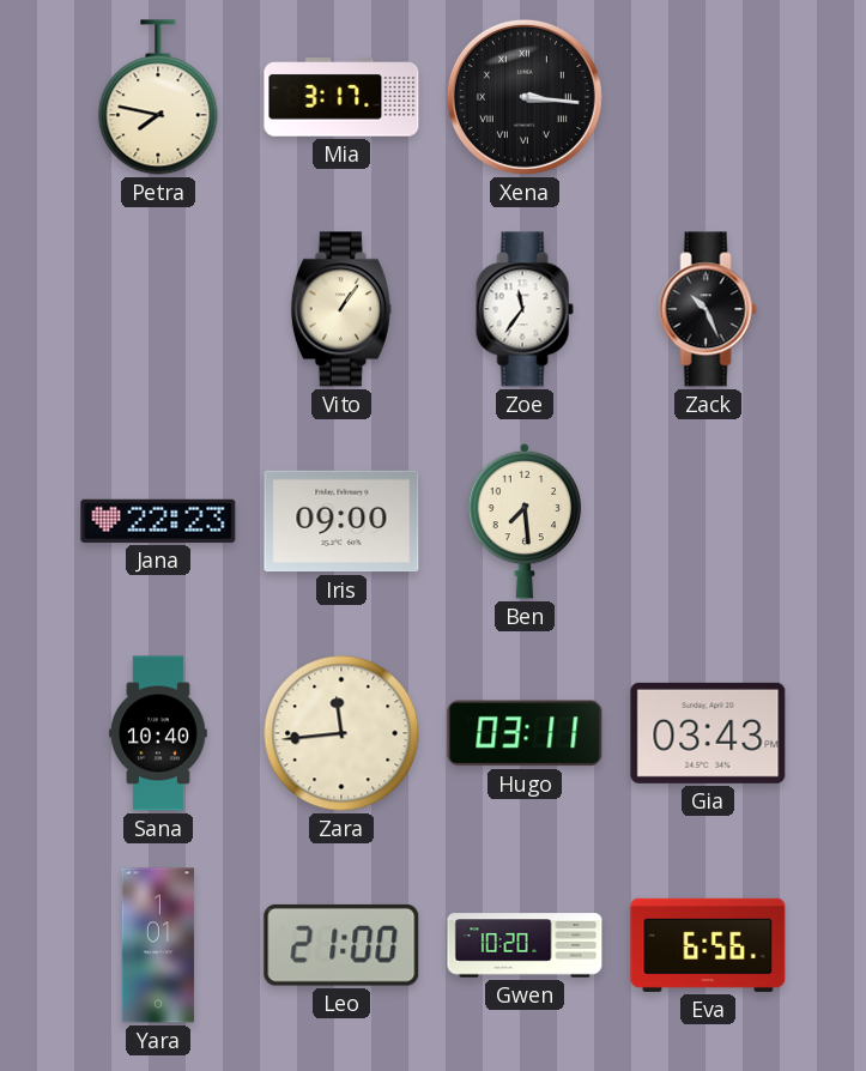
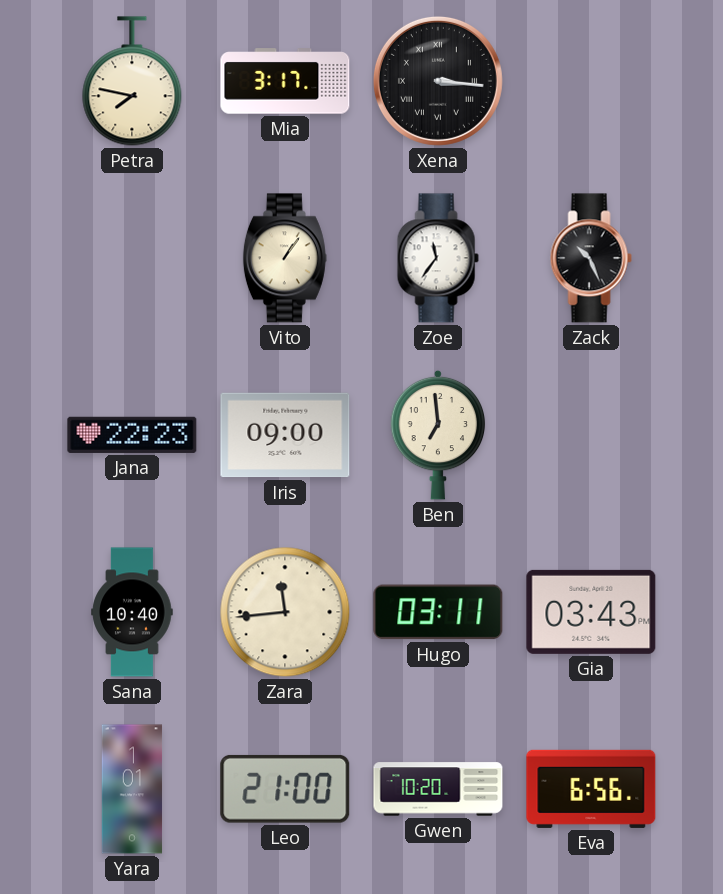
Ben: 7:29 -> 6:59
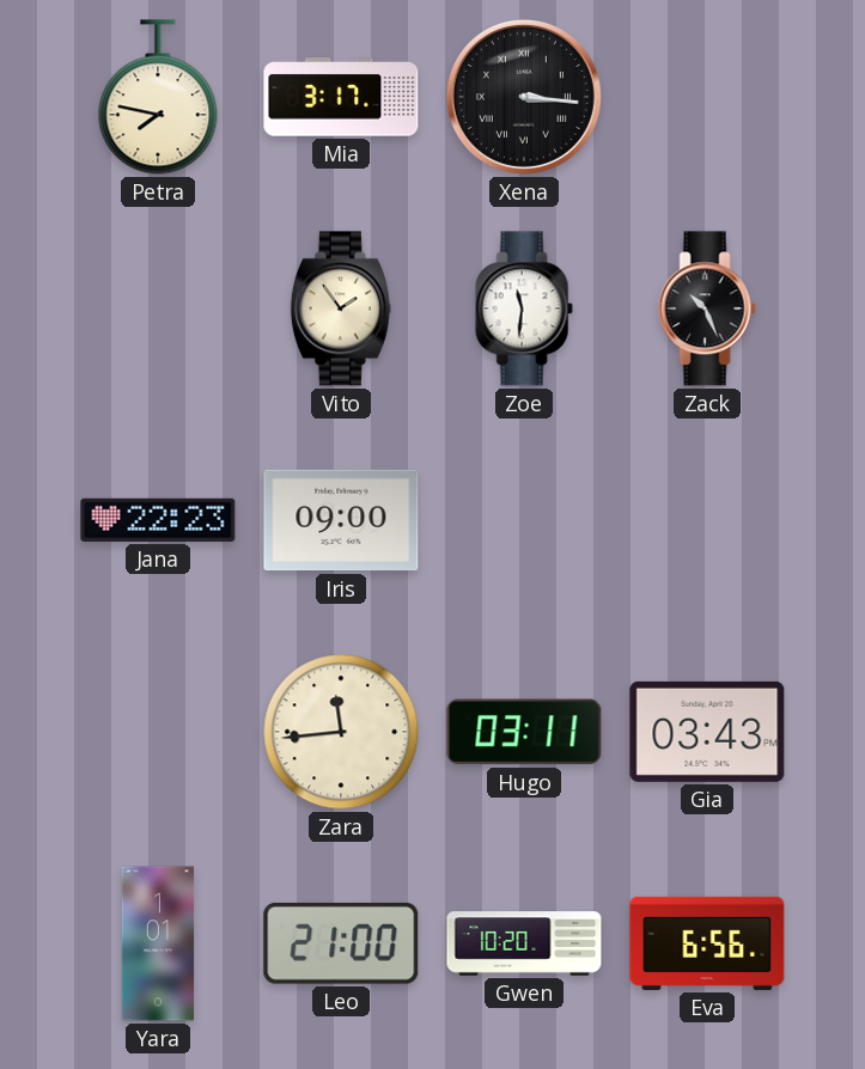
Vito: 1:06 -> 1:54
Zoe: 11:36 -> 11:31
Ben: 6:59 -> none
Sana: 10:40 -> none
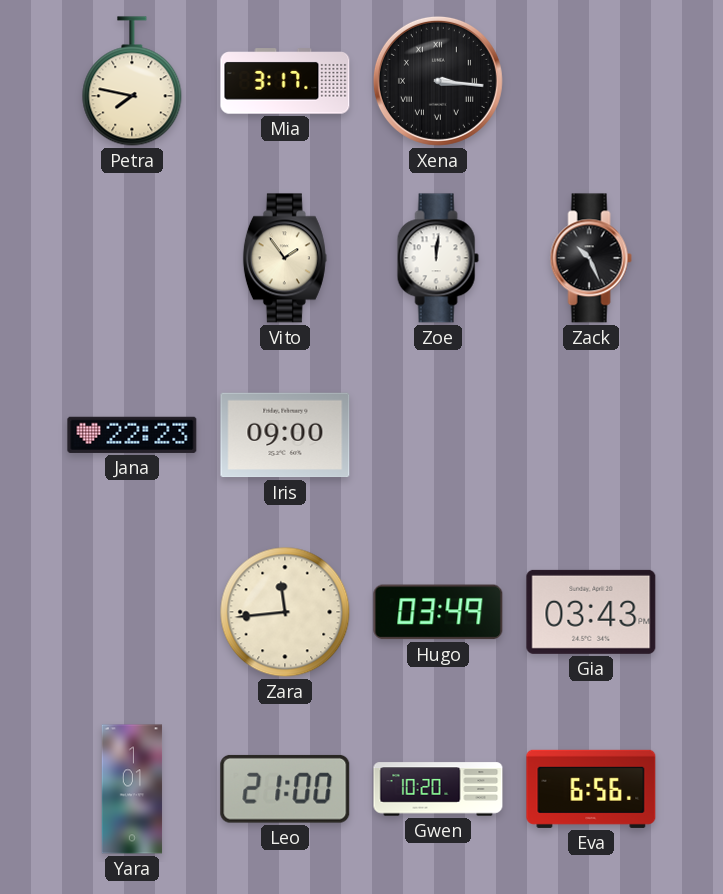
Zoe: 11:31 -> 12:01
Hugo: 03:11 -> 03:49
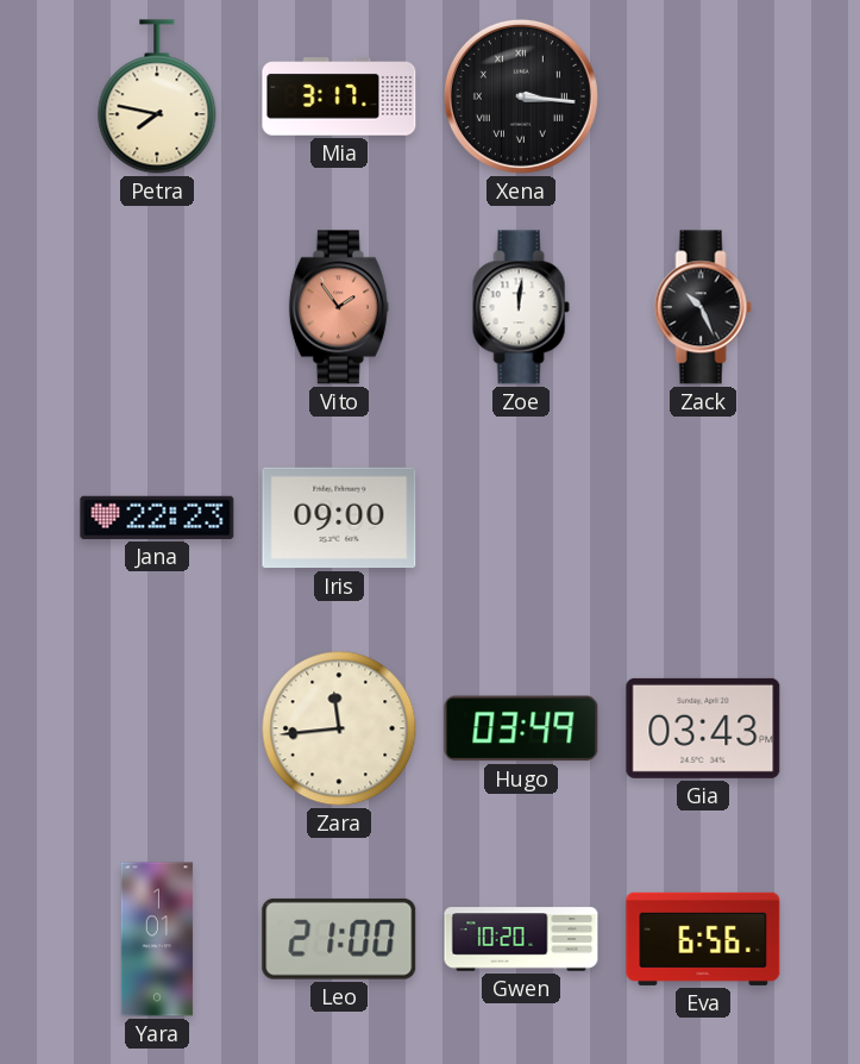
Vito dial: cream -> salmon
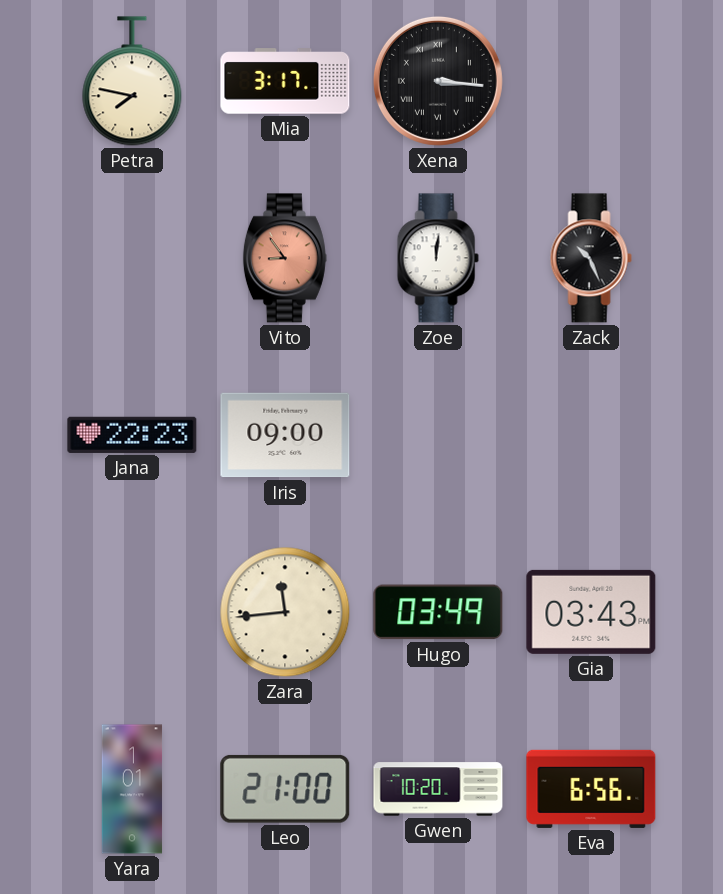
Vito: 1:54 -> 8:54
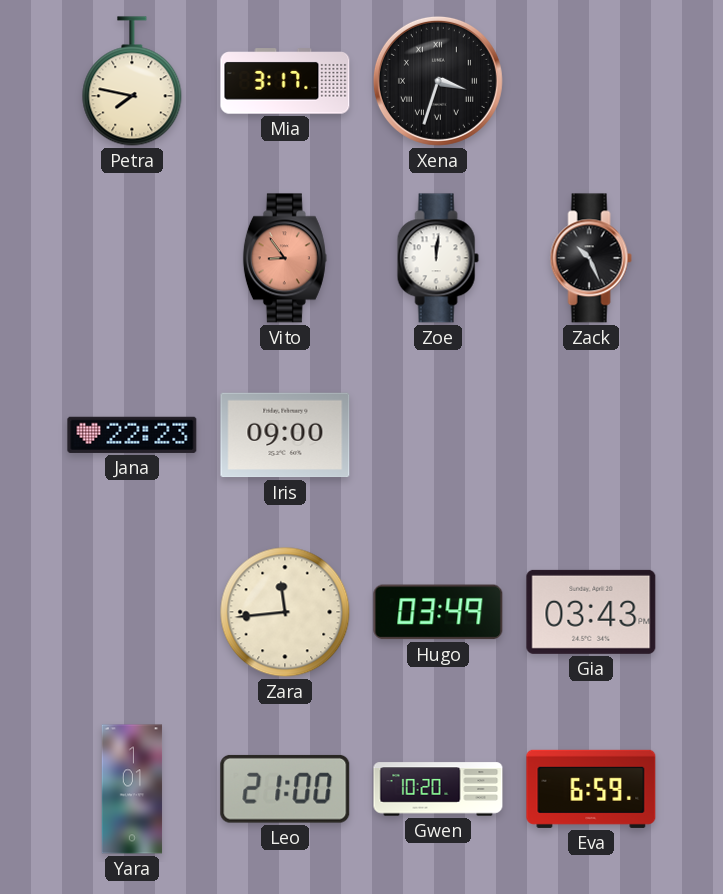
Xena: 3:16 -> 3:33
Eva: 6:56 -> 6:59
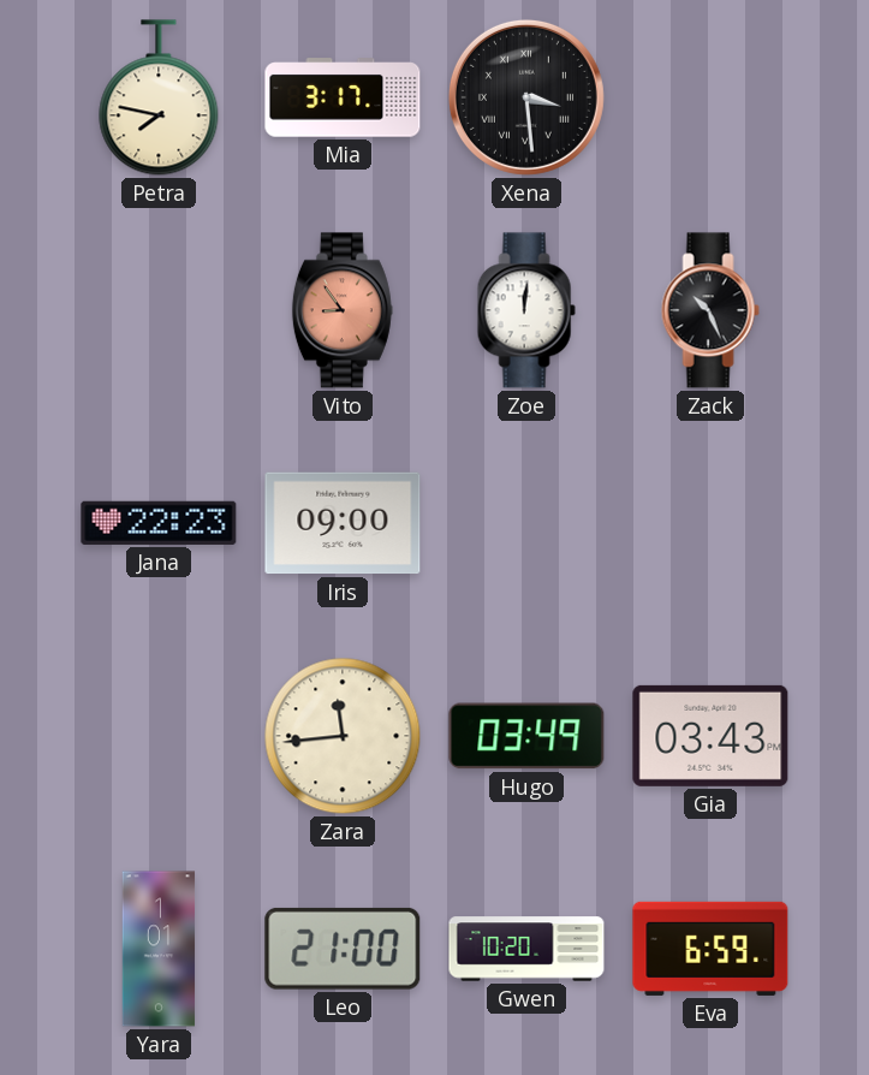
Xena: 3:33 -> 3:29
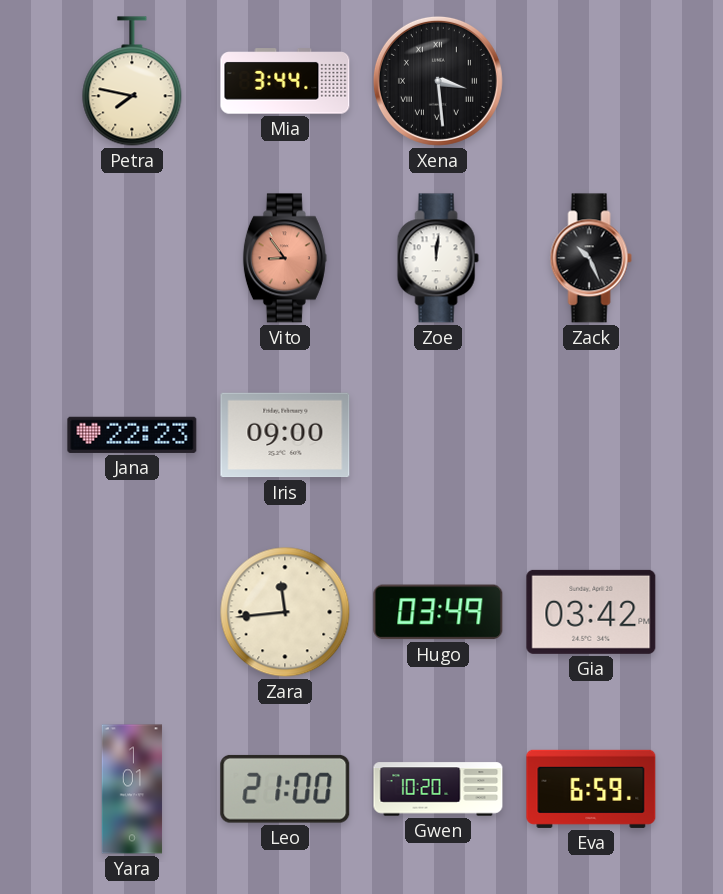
Mia: 3:17 -> 3:44
Gia: 03:43 -> 03:42
